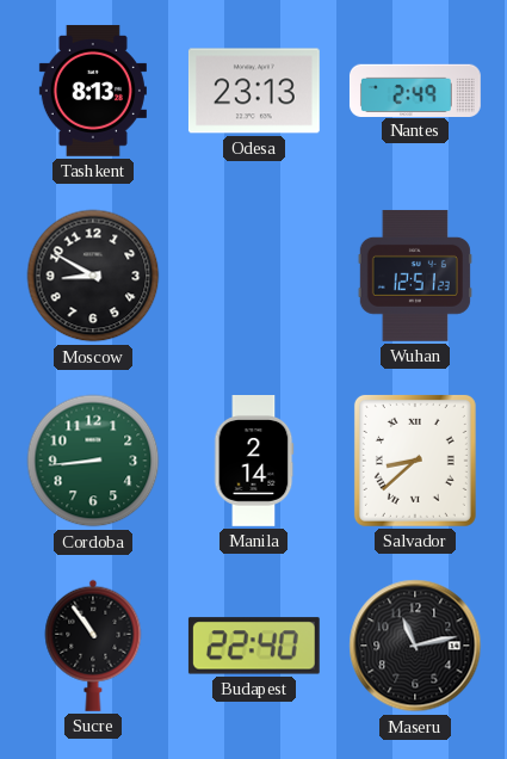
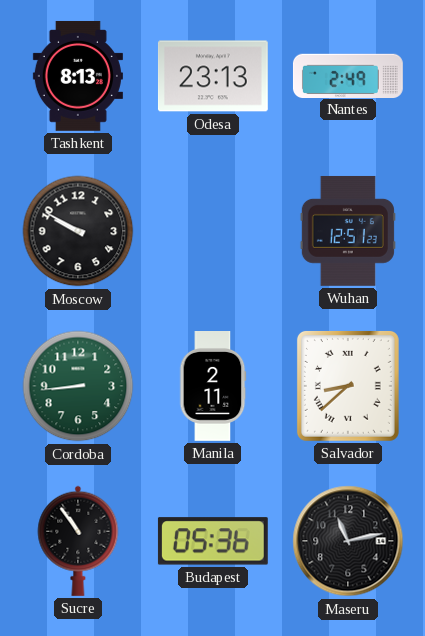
Moscow: 8:50 -> 9:50
Manila: 2:14 -> 2:11
Budapest: 22:40 -> 05:36
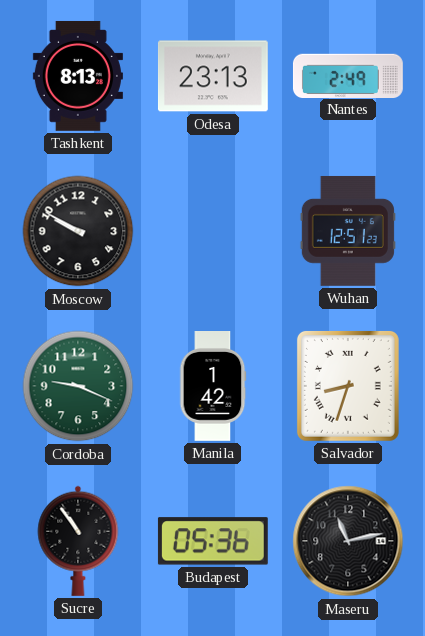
Cordoba: 8:44 -> 9:19
Manila: 2:11 -> 1:42
Salvador: 8:38 -> 8:33
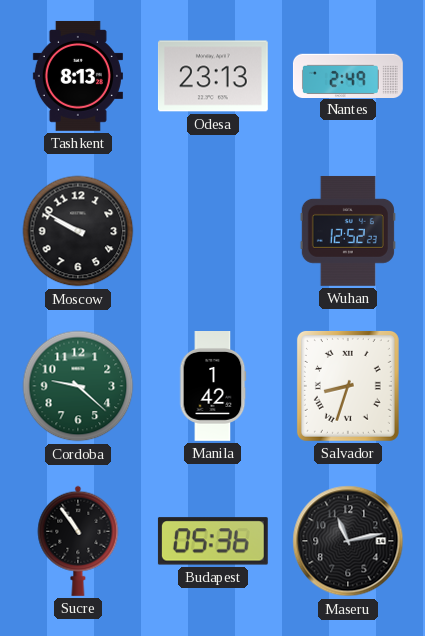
Wuhan: 12:51 -> 12:52
Cordoba: 9:19 -> 9:22
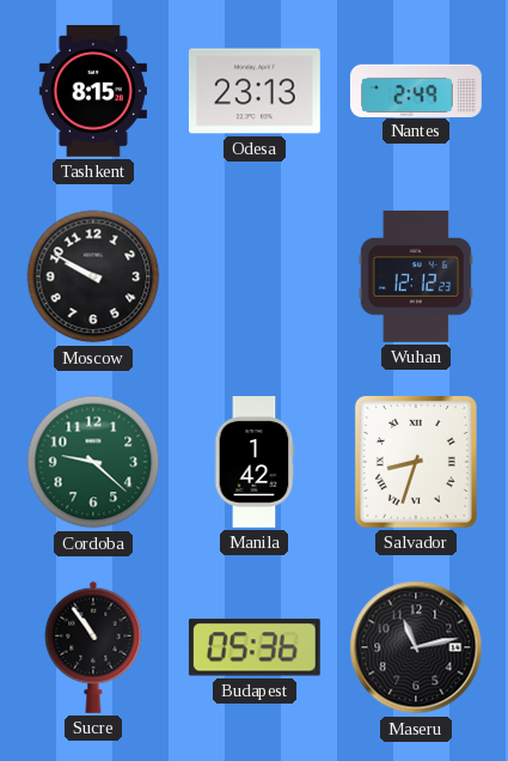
Tashkent: 8:13 -> 8:15
Wuhan: 12:52 -> 12:12
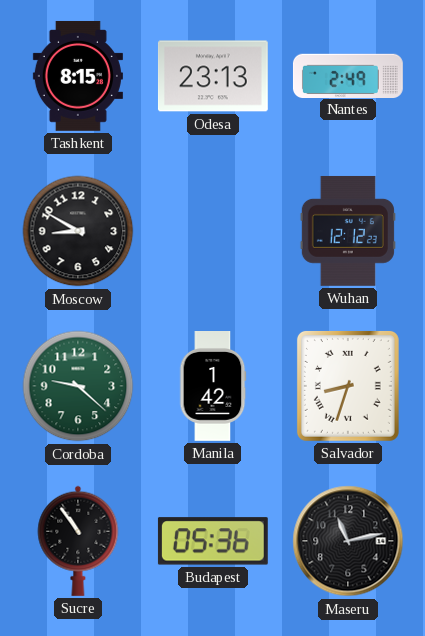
Moscow: 9:50 -> 8:50
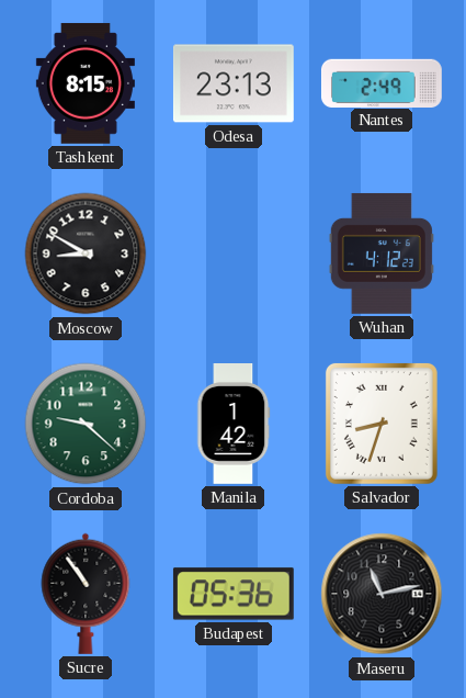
Wuhan: 12:12 -> 4:12
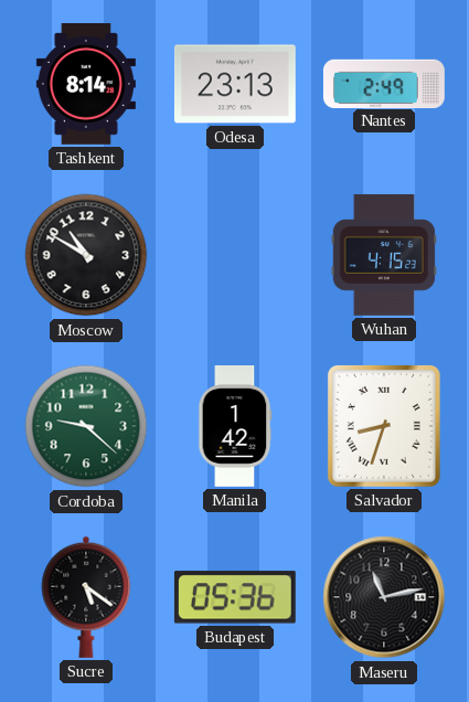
Tashkent: 8:15 -> 8:14
Moscow: 8:50 -> 10:50
Wuhan: 4:12 -> 4:15
Sucre: 10:54 -> 5:21
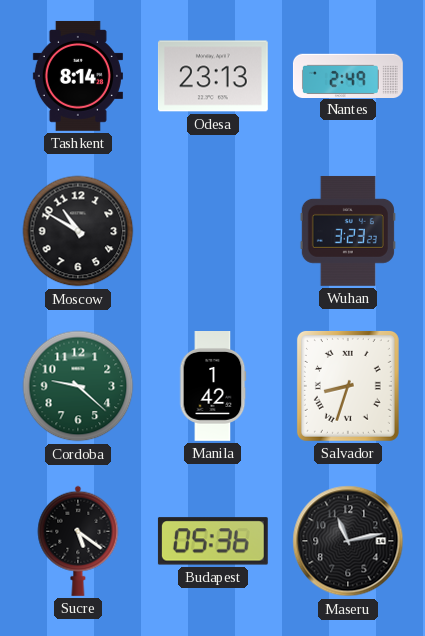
Wuhan: 4:15 -> 3:23
